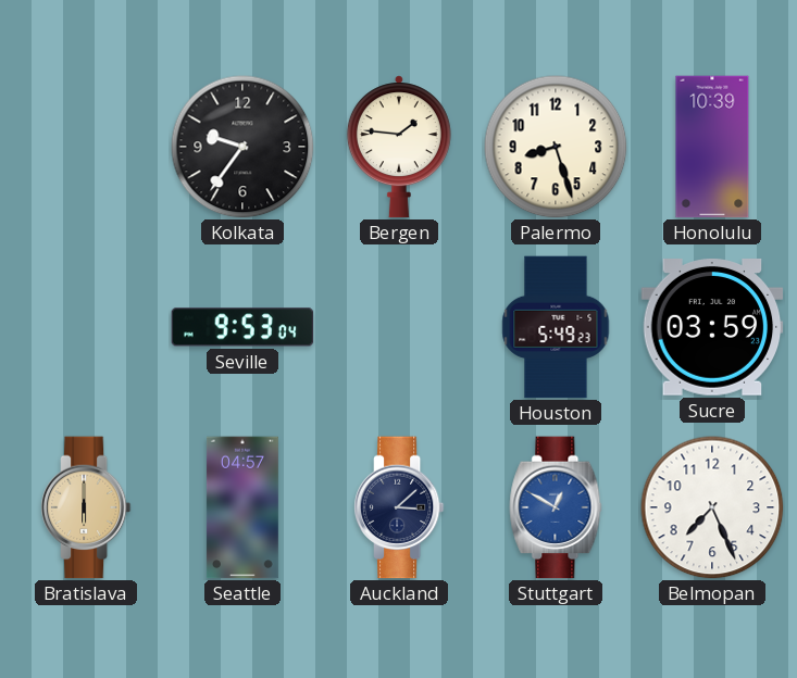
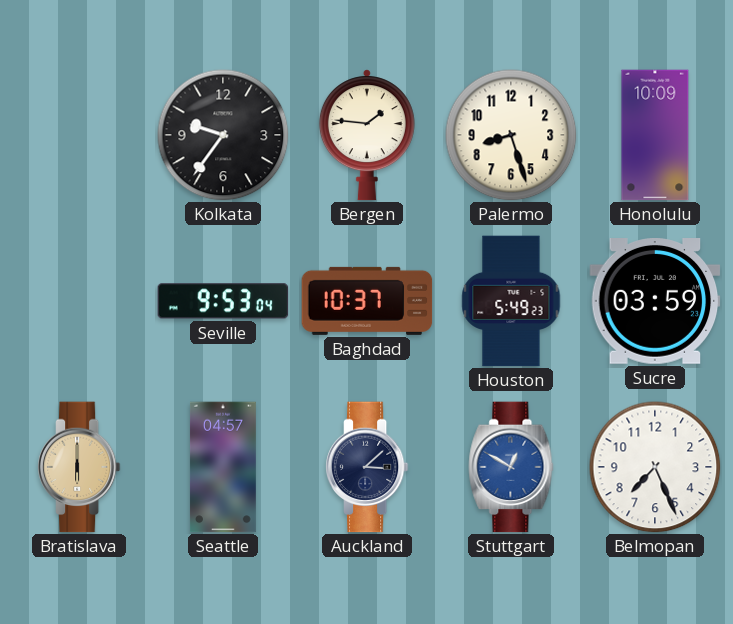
Honolulu: 10:39 -> 10:09
Baghdad: none -> 10:37
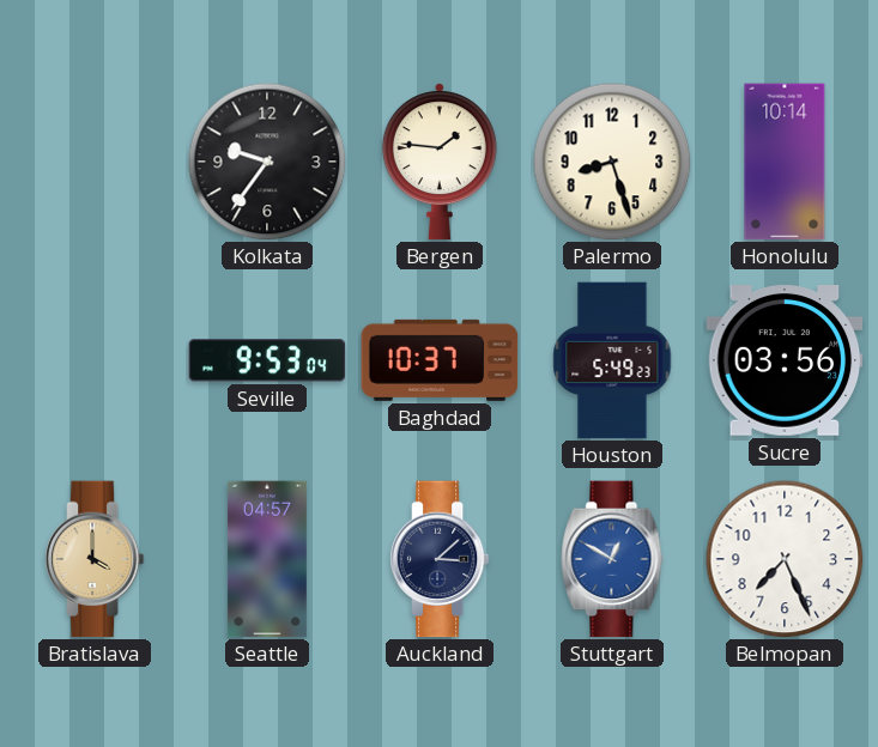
Honolulu: 10:09 -> 10:14
Sucre: 03:59 -> 03:56
Bratislava: 6:00 -> 4:00
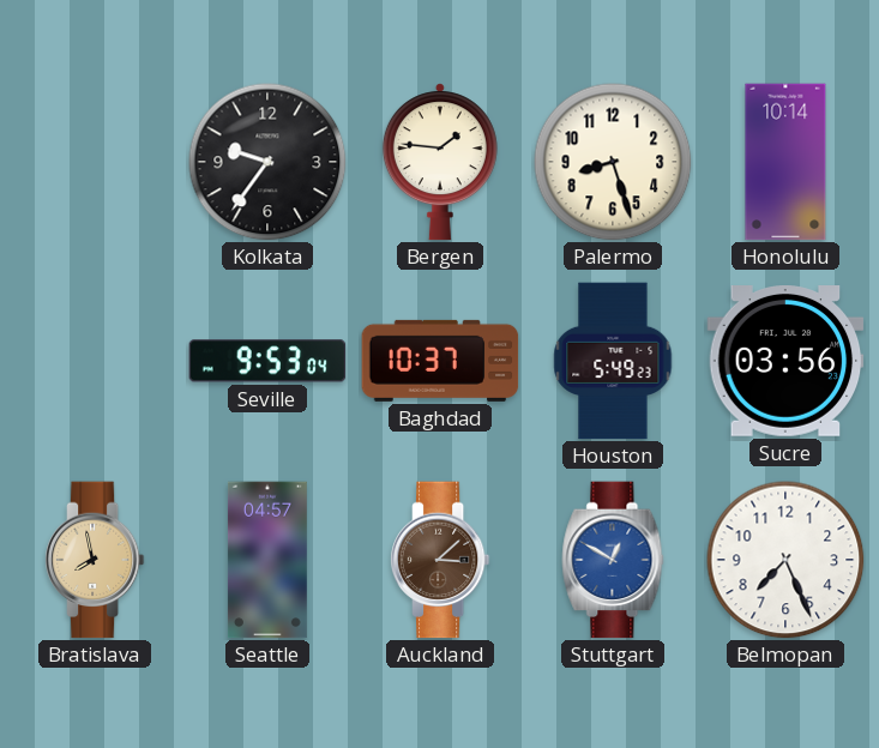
Bratislava: 4:00 -> 7:58
Auckland dial: navy -> brown
